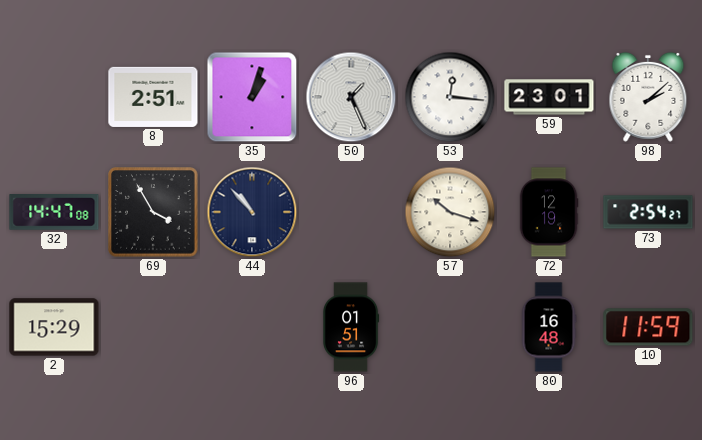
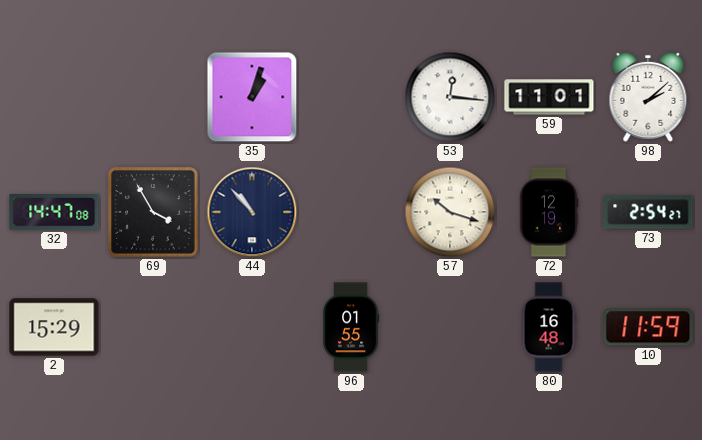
8: 2:51 -> none
50: 1:26 -> none
59: 23:01 -> 11:01
96: 01:51 -> 01:55
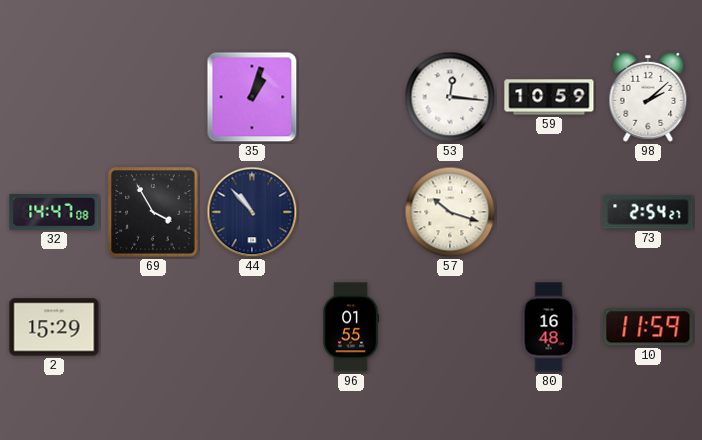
59: 11:01 -> 10:59
72: 12:19 -> none
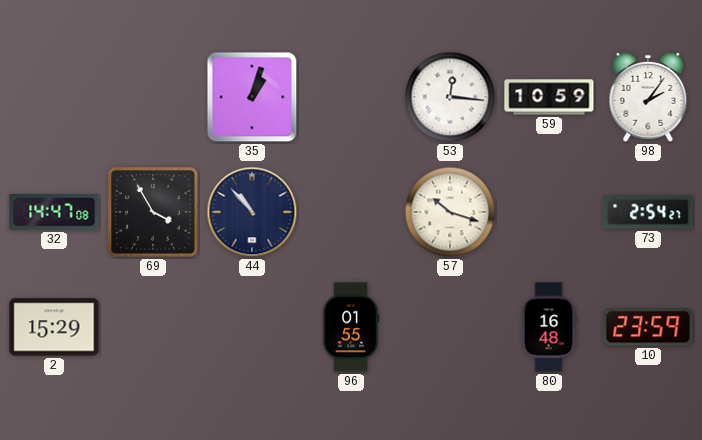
98: 2:08 -> 2:06
10: 11:59 -> 23:59
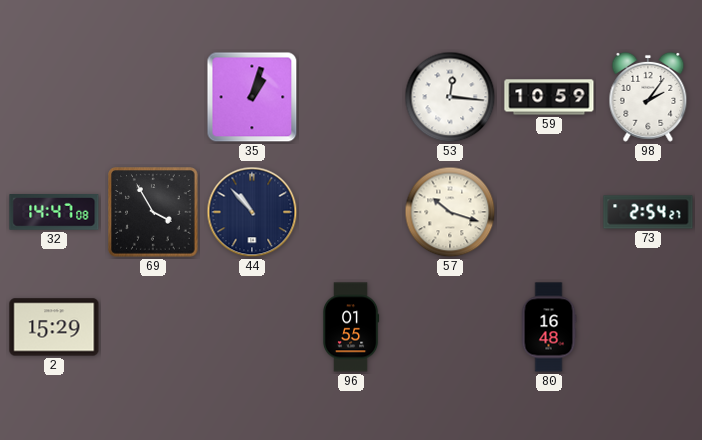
10: 23:59 -> none
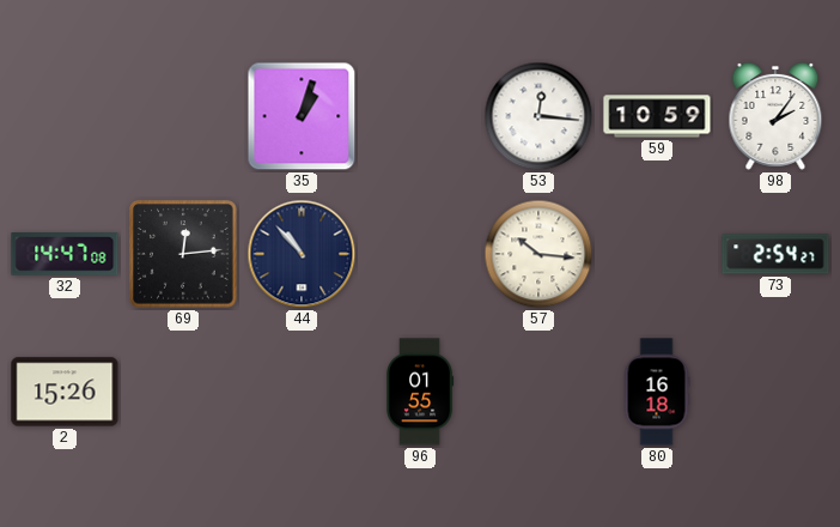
69: 3:55 -> 12:14
57: 10:18 -> 10:16
2: 15:29 -> 15:26
80: 16:48 -> 16:18
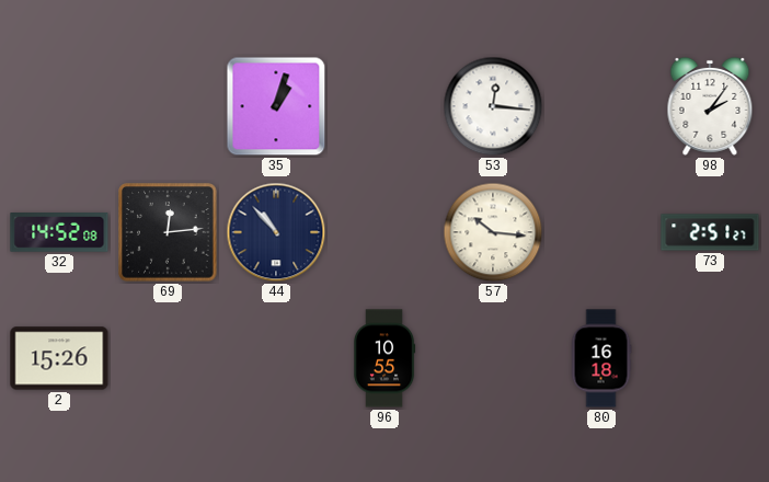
59: 10:59 -> none
32: 14:47 -> 14:52
73: 2:54 -> 2:51
96: 01:55 -> 10:55
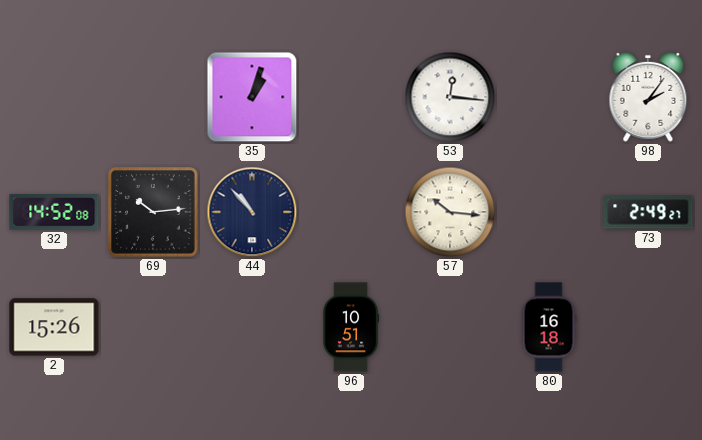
69: 12:14 -> 10:14
73: 2:51 -> 2:49
96: 10:55 -> 10:51
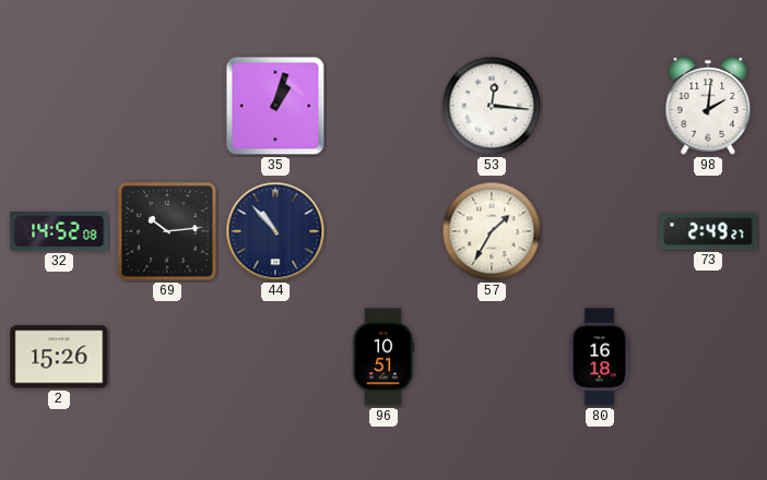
98: 2:06 -> 2:01
57: 10:16 -> 1:35
